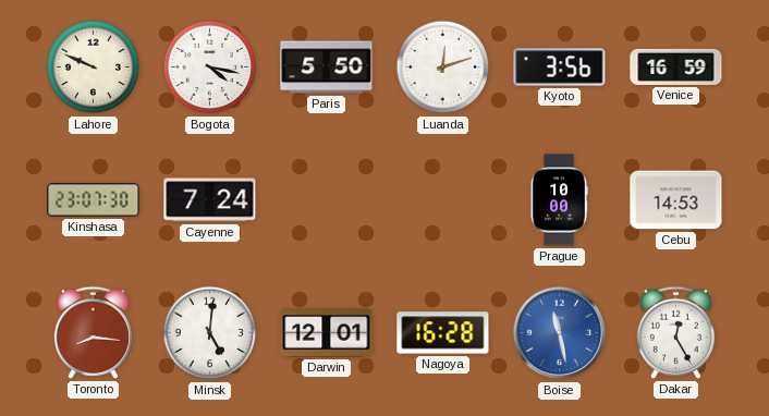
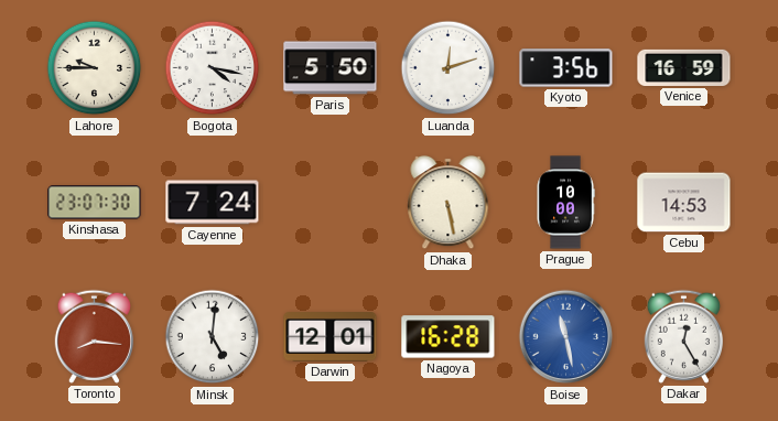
Lahore: 9:49 -> 9:45
Dhaka: none -> 5:28
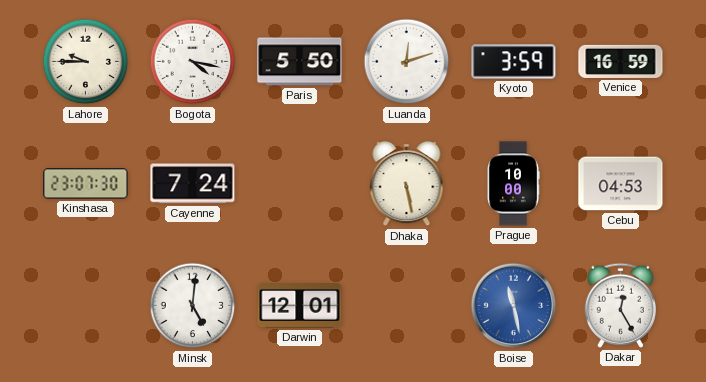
Kyoto: 3:56 -> 3:59
Cebu: 14:53 -> 04:53
Toronto: 8:16 -> none
Nagoya: 16:28 -> none
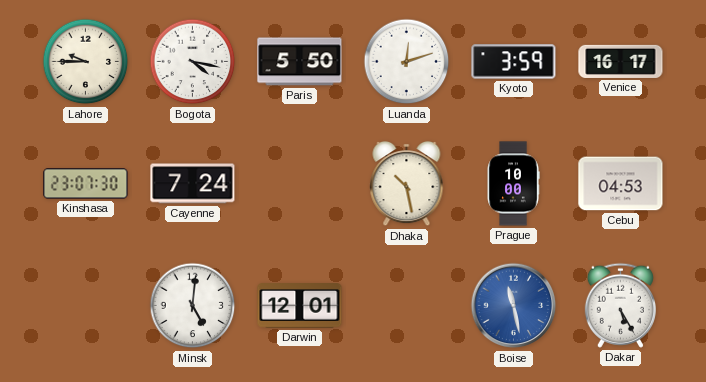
Venice: 16:59 -> 16:17
Dhaka: 5:28 -> 10:28
Dakar: 12:25 -> 5:25
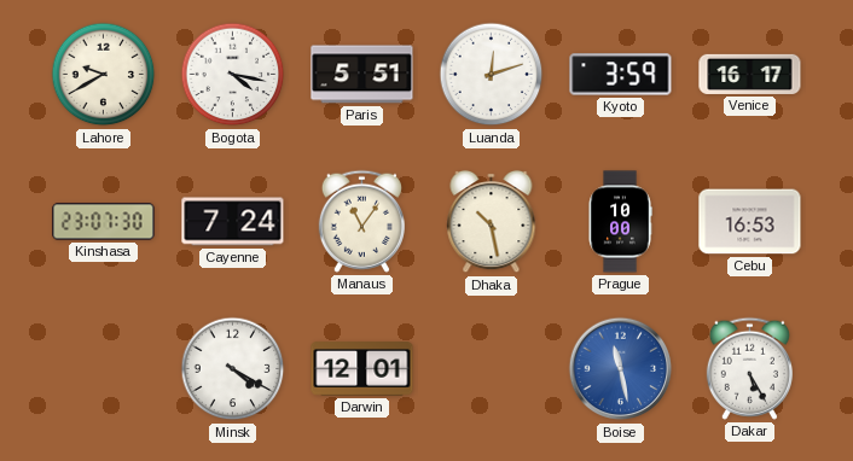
Lahore: 9:45 -> 9:40
Paris: 5:50 -> 5:51
Manaus: none -> 11:06
Cebu: 04:53 -> 16:53
Minsk: 5:01 -> 4:20
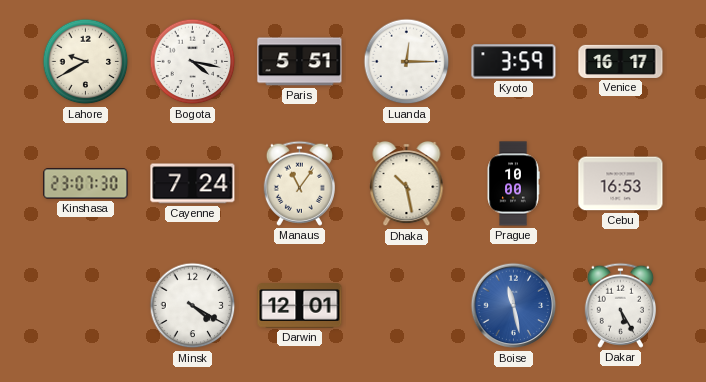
Luanda: 12:12 -> 12:15
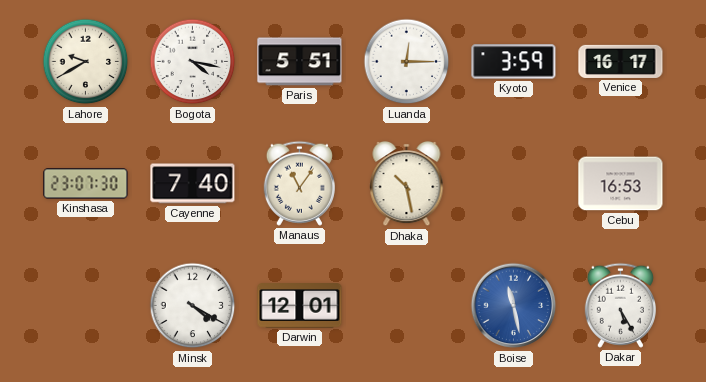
Cayenne: 7:24 -> 7:40
Prague: 10:00 -> none
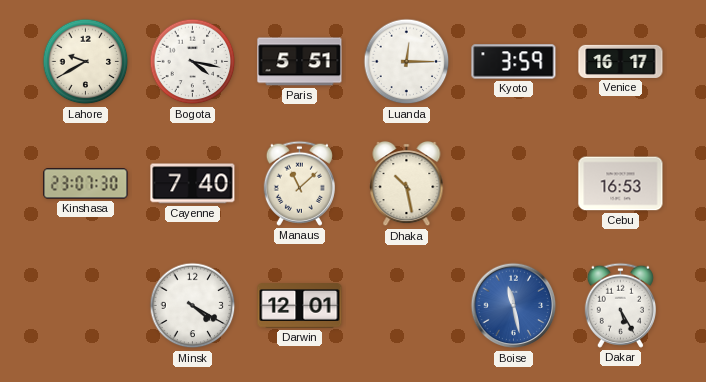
Manaus: 11:06 -> 11:08
